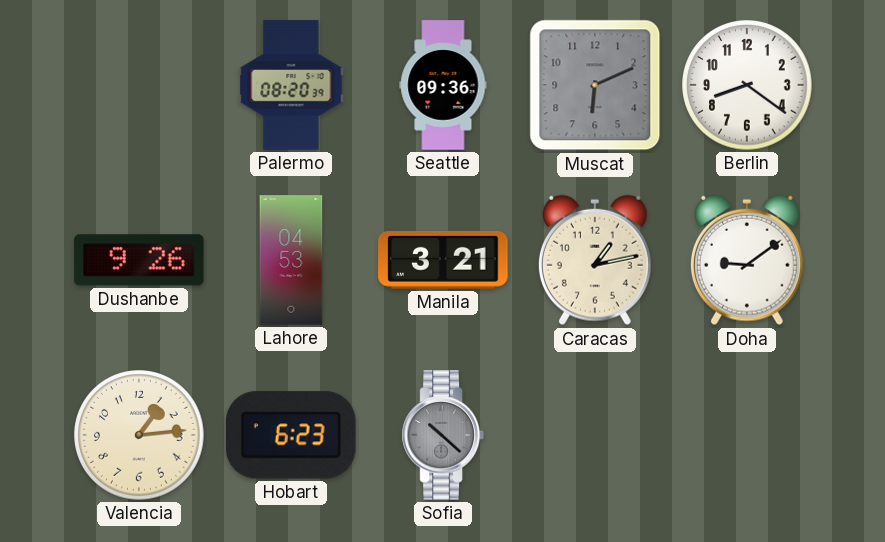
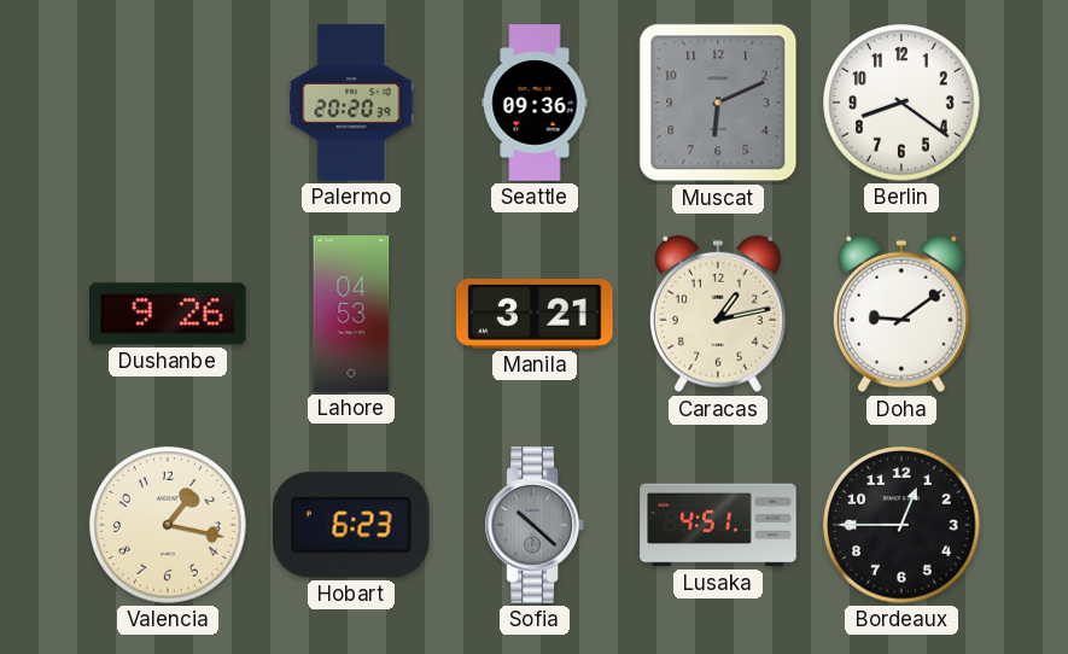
Palermo: 08:20 -> 20:20
Valencia: 1:14 -> 1:17
Lusaka: none -> 4:51
Bordeaux: none -> 12:45
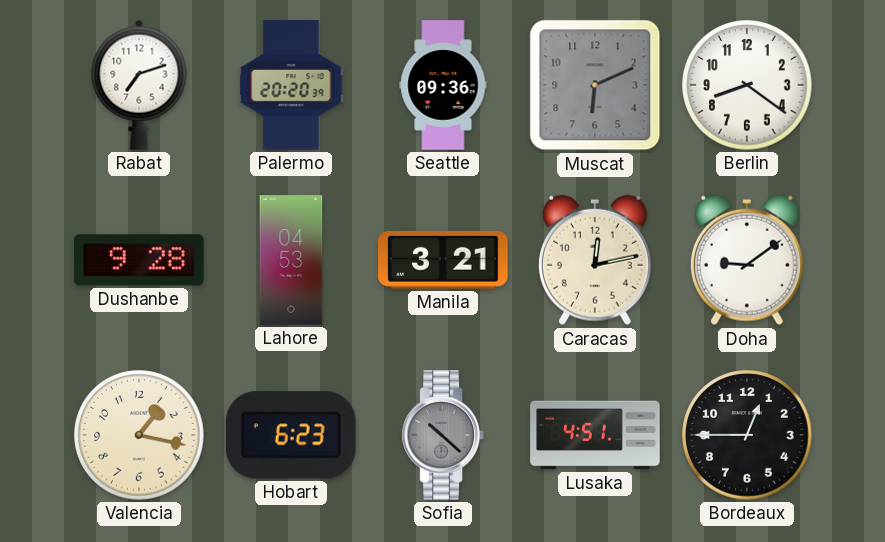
Rabat: none -> 7:12
Dushanbe: 9:26 -> 9:28
Caracas: 1:13 -> 12:13
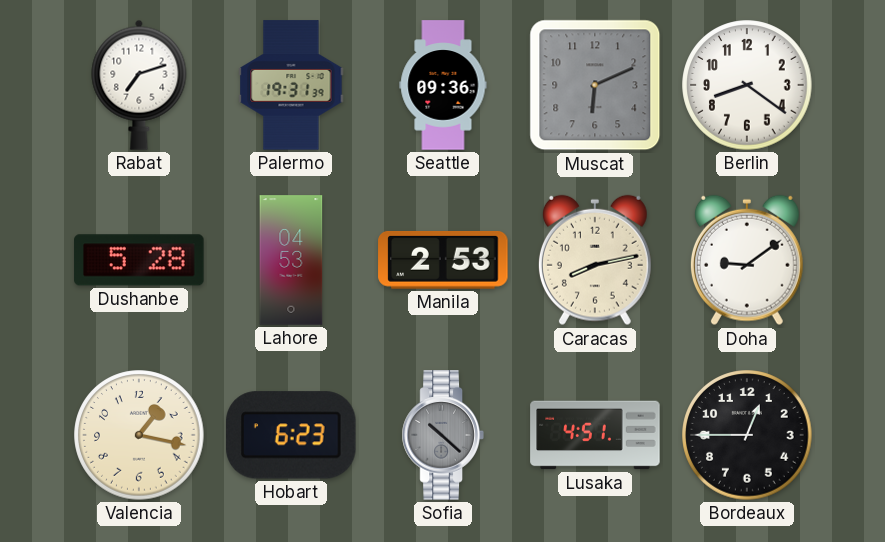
Palermo: 20:20 -> 19:31
Dushanbe: 9:28 -> 5:28
Manila: 3:21 -> 2:53
Caracas: 12:13 -> 8:13
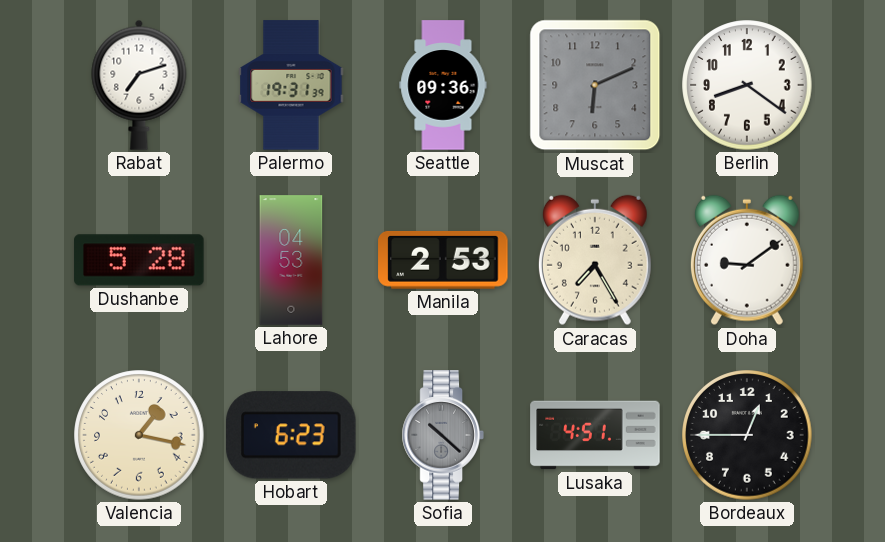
Caracas: 8:13 -> 7:25
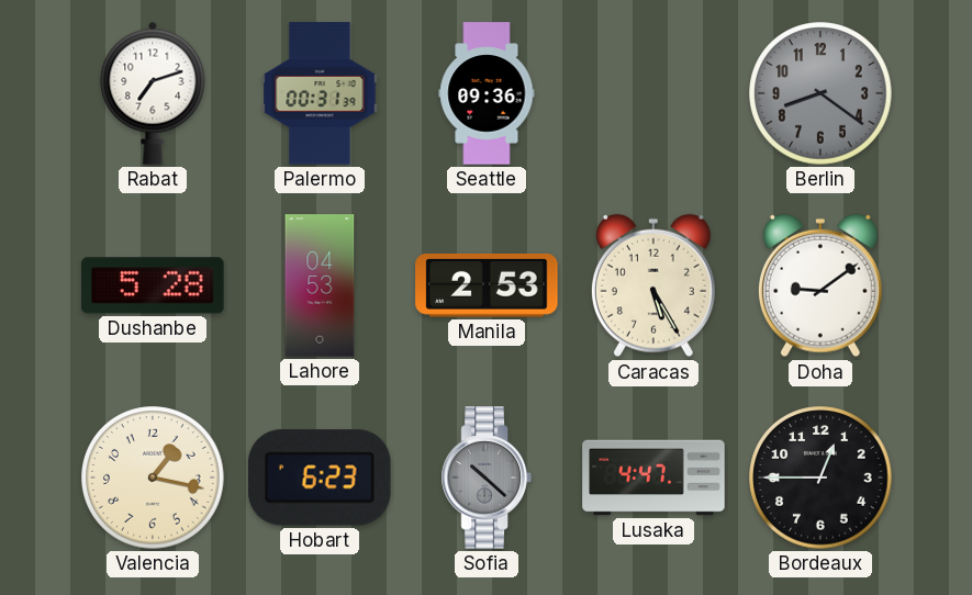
Palermo: 19:31 -> 00:31
Muscat: 6:11 -> none
Berlin dial: white -> grey
Caracas: 7:25 -> 5:25
Lusaka: 4:51 -> 4:47
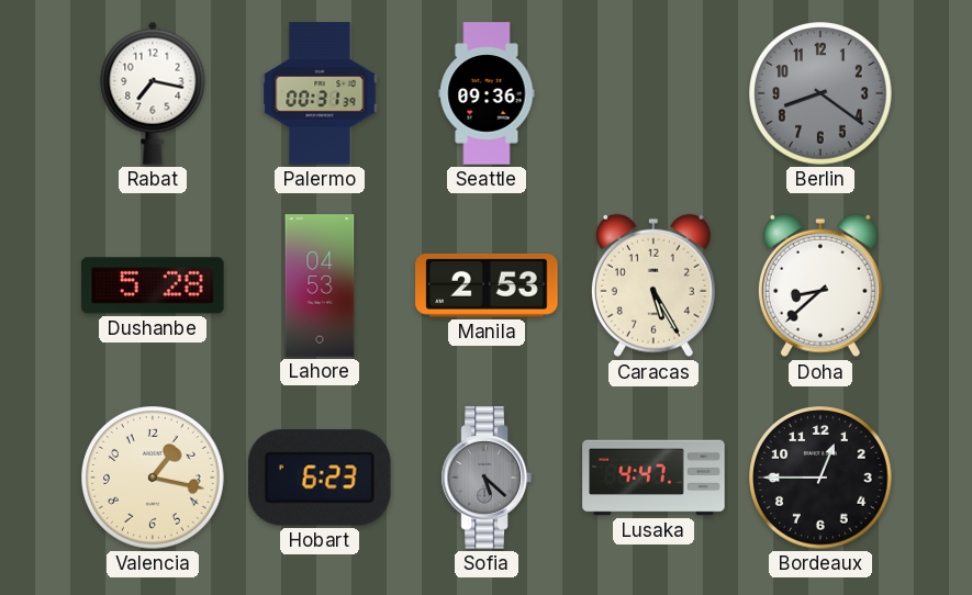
Rabat: 7:12 -> 7:17
Doha: 9:09 -> 8:38
Sofia: 10:22 -> 5:22
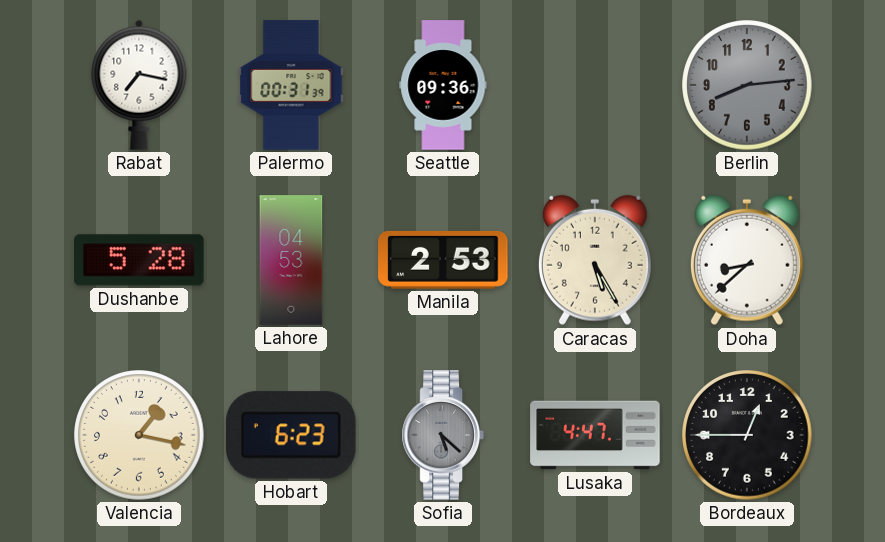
Berlin: 8:21 -> 8:14
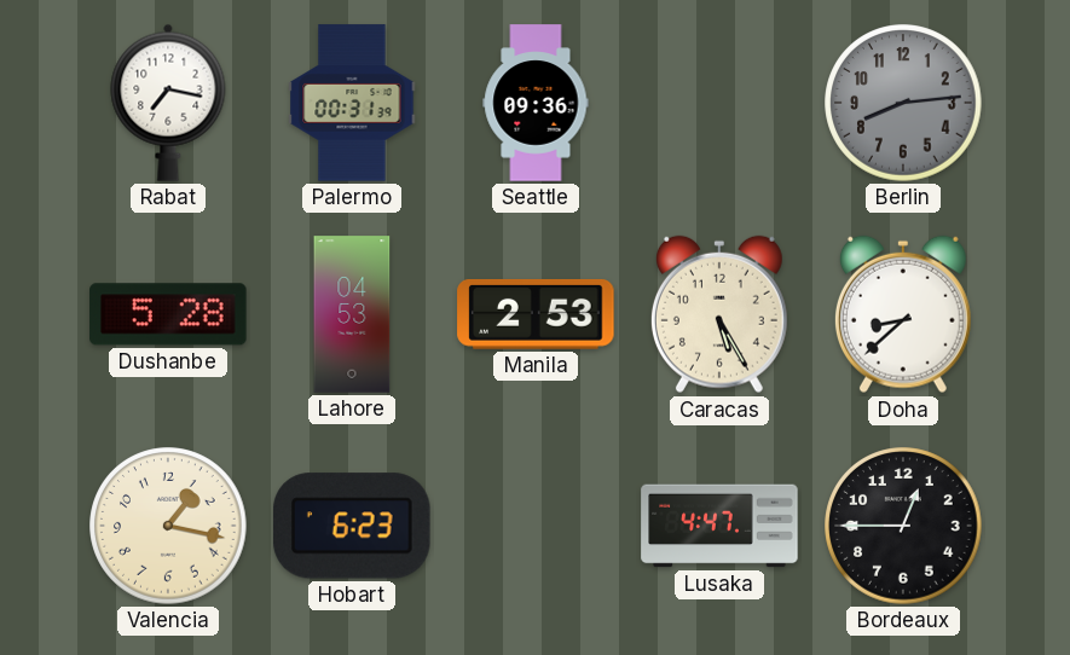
Sofia: 5:22 -> none
